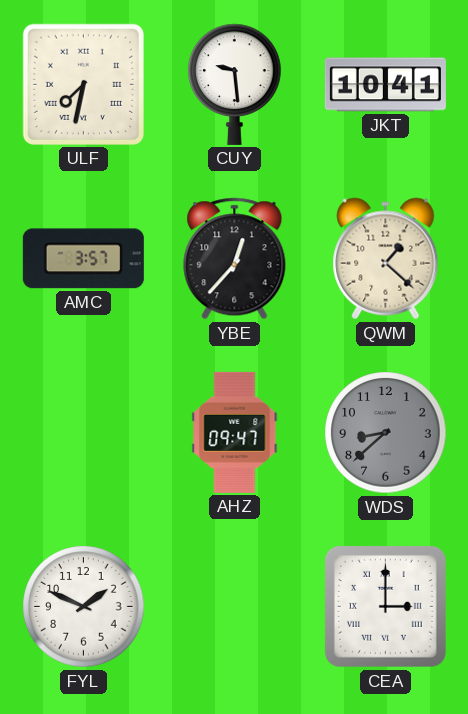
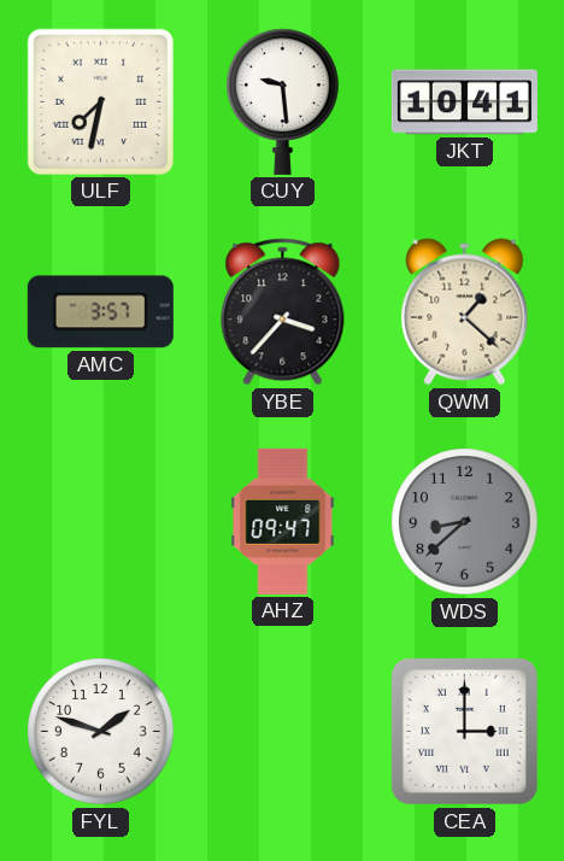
YBE: 12:37 -> 3:37
FYL: 1:49 -> 1:48
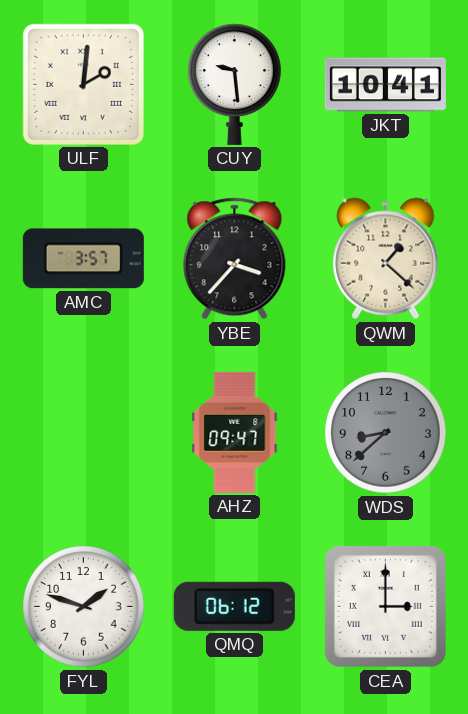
ULF: 7:32 -> 2:01
QMQ: none -> 06:12
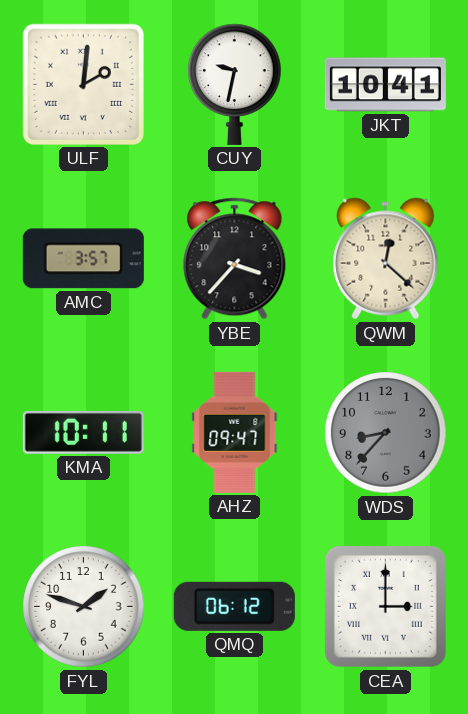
CUY: 9:29 -> 9:32
QWM: 1:22 -> 12:22
KMA: none -> 10:11
WDS: 8:38 -> 8:37
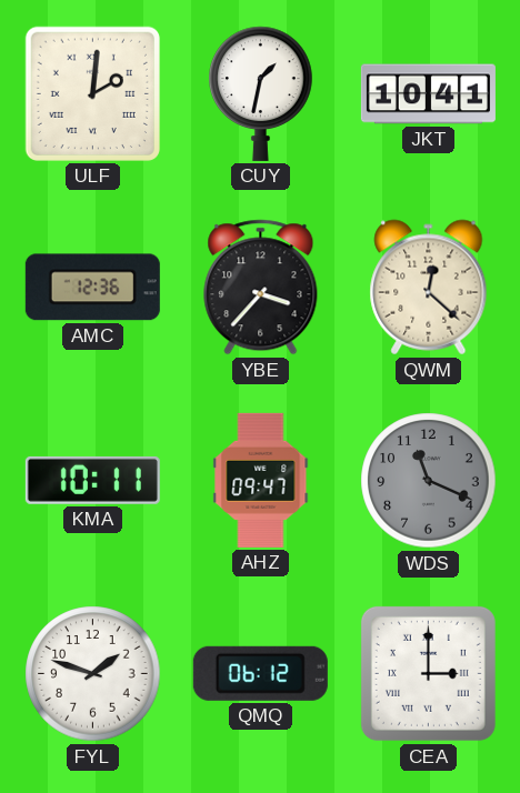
CUY: 9:32 -> 1:32
AMC: 3:57 -> 12:36
WDS: 8:37 -> 11:19
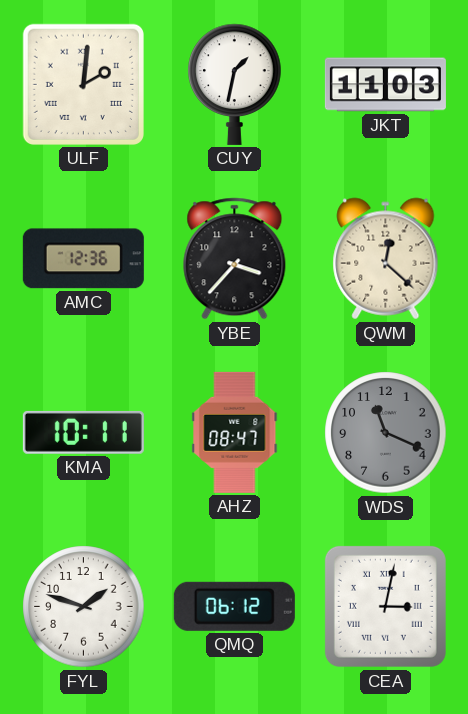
JKT: 10:41 -> 11:03
AHZ: 09:47 -> 08:47
CEA: 3:00 -> 3:02
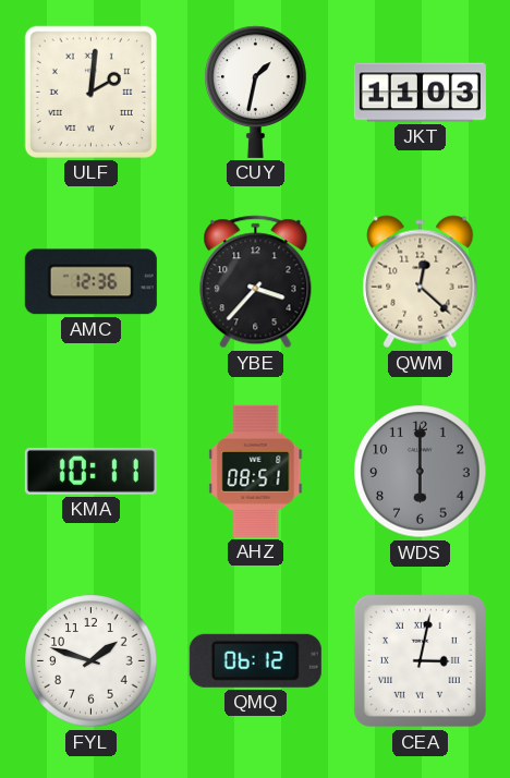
AHZ: 08:47 -> 08:51
WDS: 11:19 -> 6:00
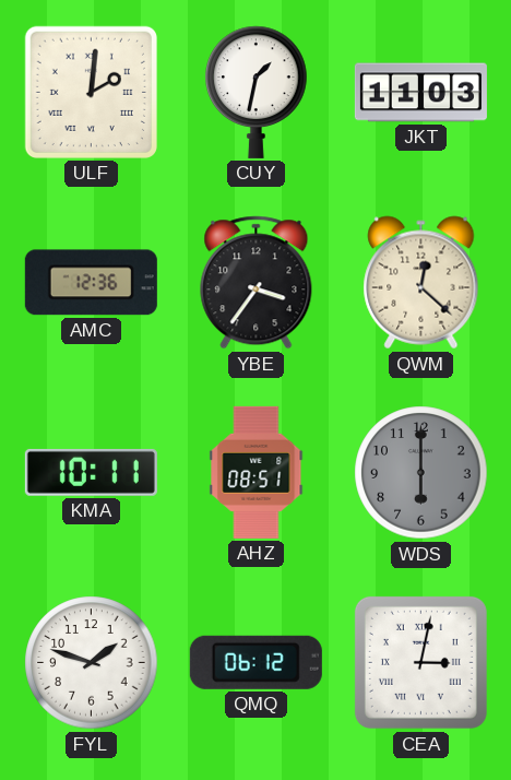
YBE: 3:37 -> 3:36
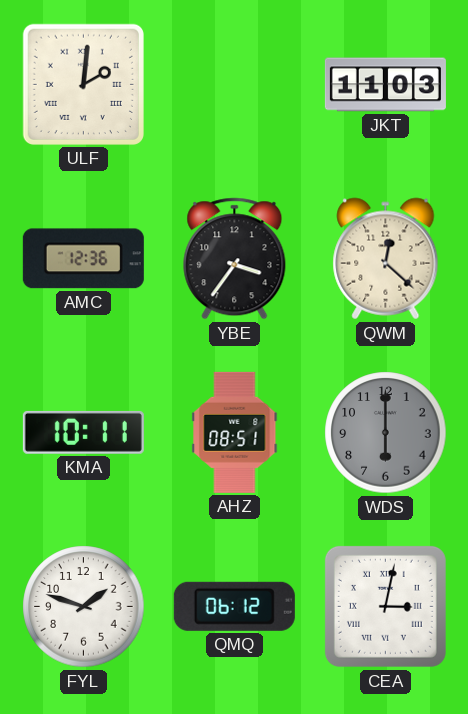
CUY: 1:32 -> none
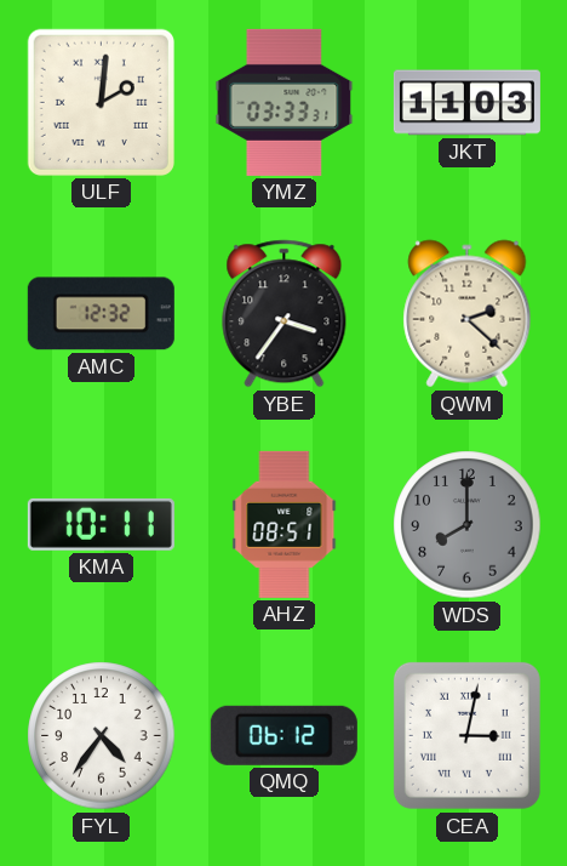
YMZ: none -> 03:33
AMC: 12:36 -> 12:32
QWM: 12:22 -> 2:22
WDS: 6:00 -> 8:00
FYL: 1:48 -> 4:36
